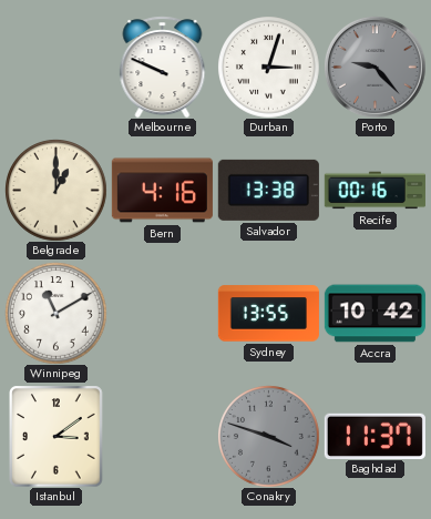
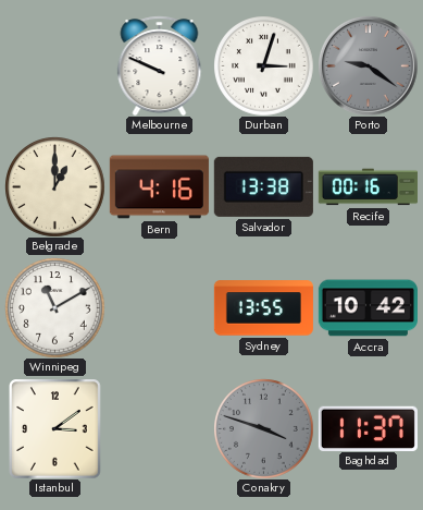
Porto: 9:23 -> 9:21
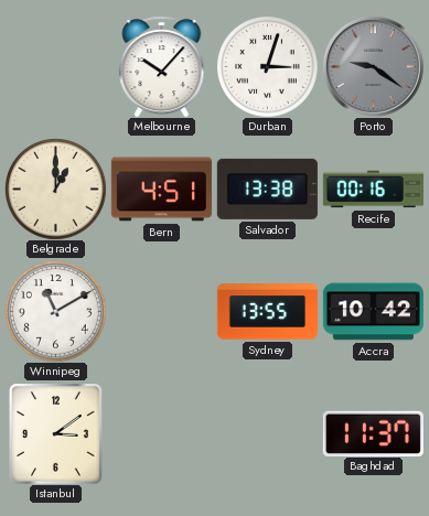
Melbourne: 9:49 -> 10:07
Bern: 4:16 -> 4:51
Conakry: 3:48 -> none
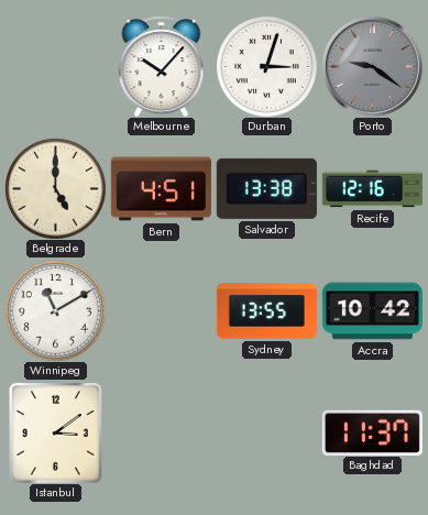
Belgrade: 1:00 -> 5:00
Recife: 00:16 -> 12:16
